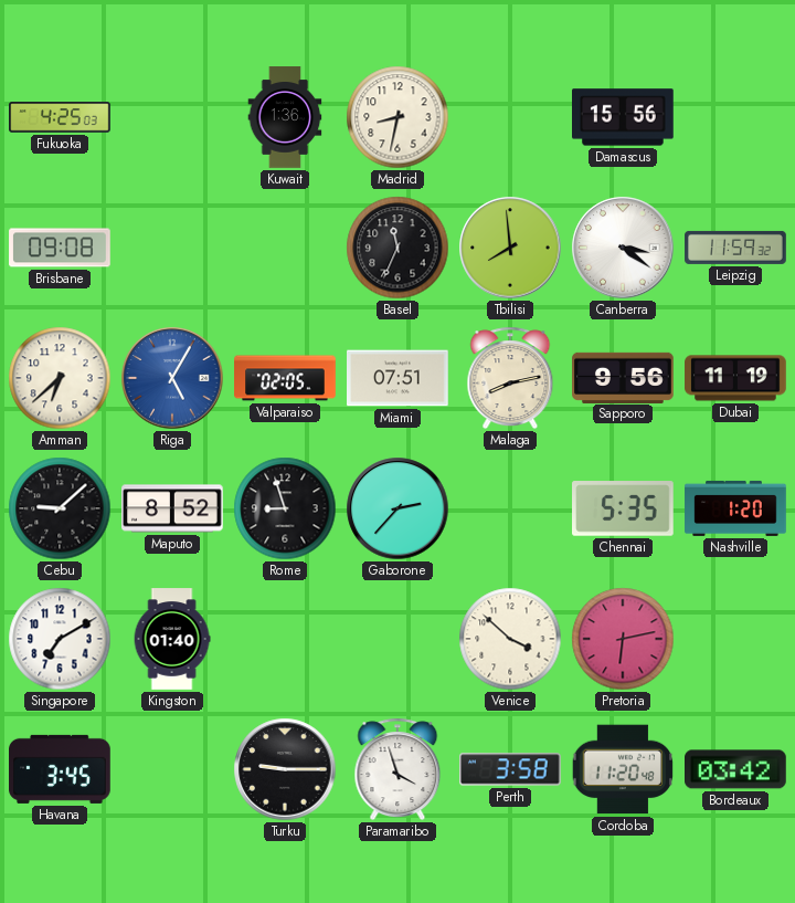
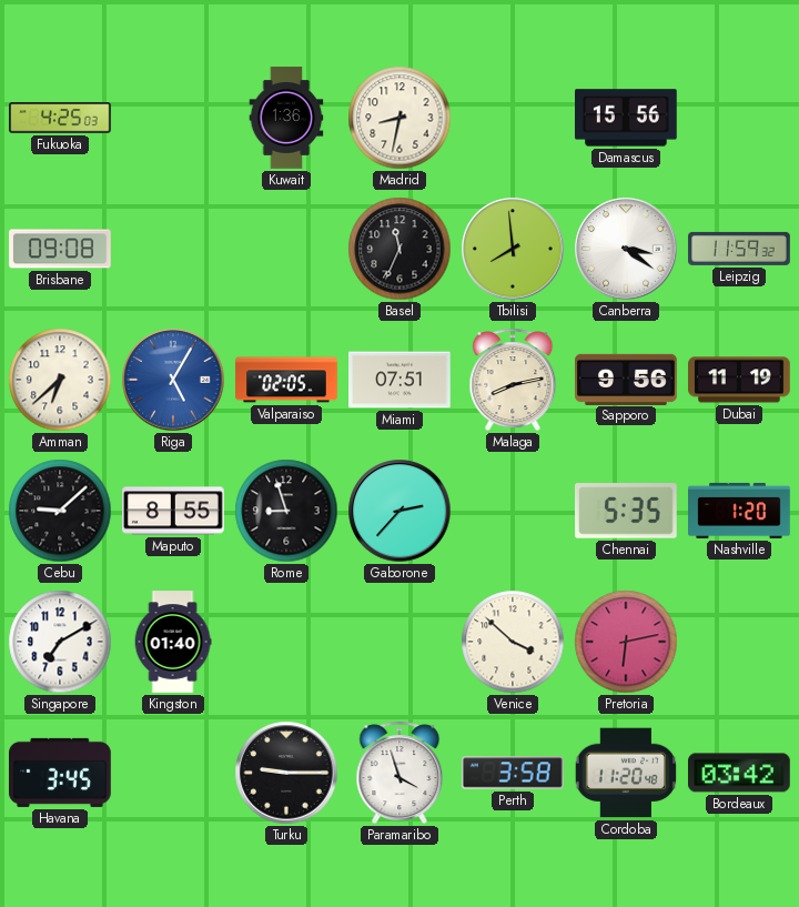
Maputo: 8:52 -> 8:55
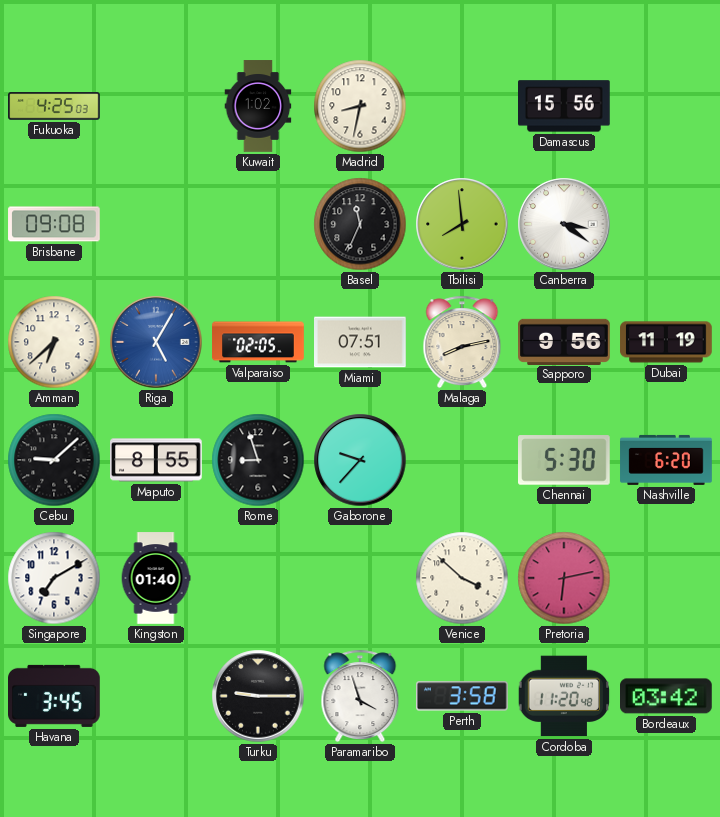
Kuwait: 1:36 -> 1:02
Leipzig: 11:59 -> none
Gaborone: 2:37 -> 9:37
Chennai: 5:35 -> 5:30
Nashville: 1:20 -> 6:20
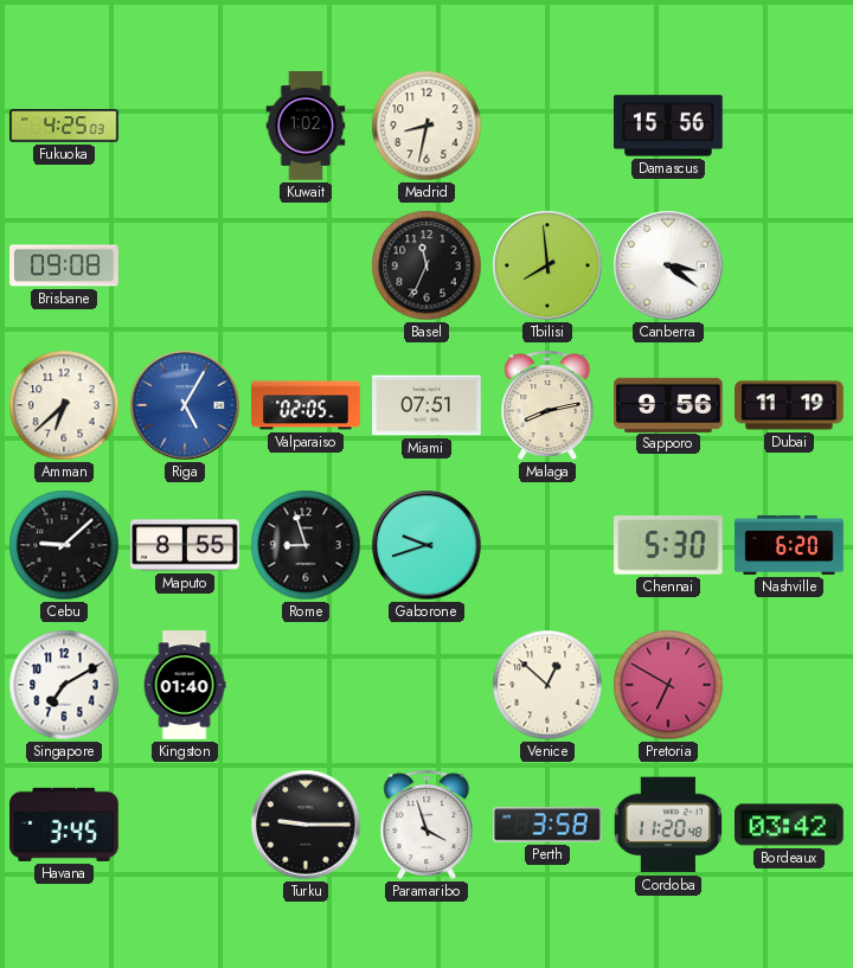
Gaborone: 9:37 -> 9:42
Venice: 3:52 -> 12:52
Pretoria: 6:13 -> 6:50
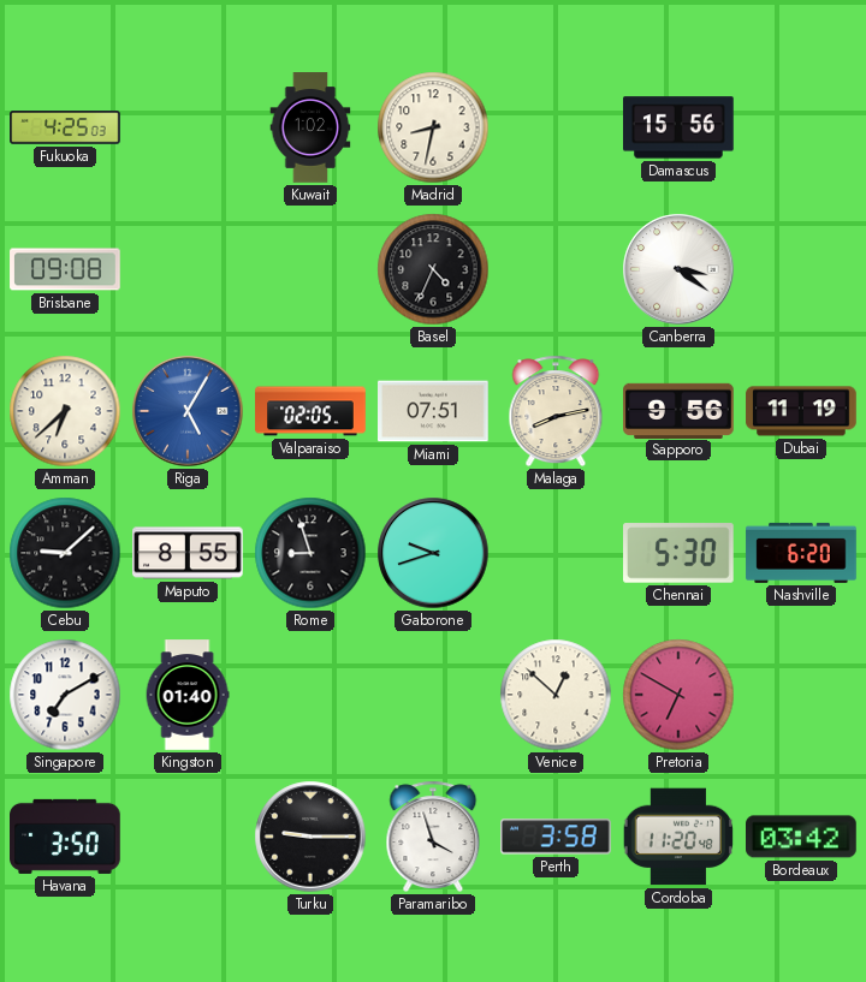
Basel: 11:34 -> 4:34
Tbilisi: 7:59 -> none
Havana: 3:45 -> 3:50
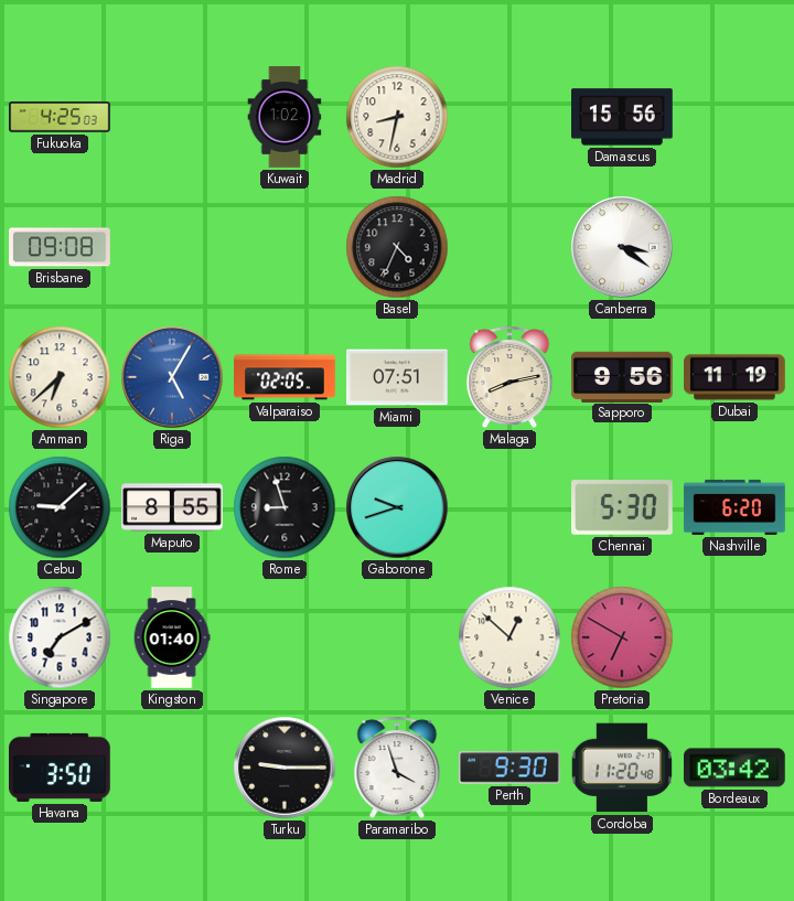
Perth: 3:58 -> 9:30
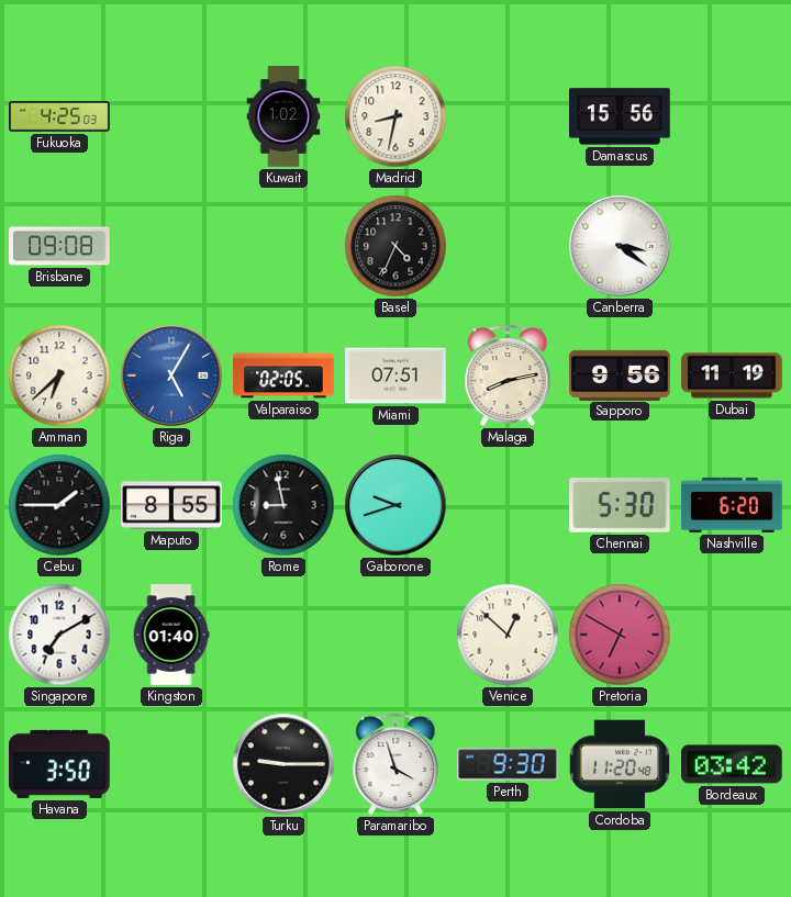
Cebu: 9:08 -> 1:45
Rome: 8:57 -> 8:58
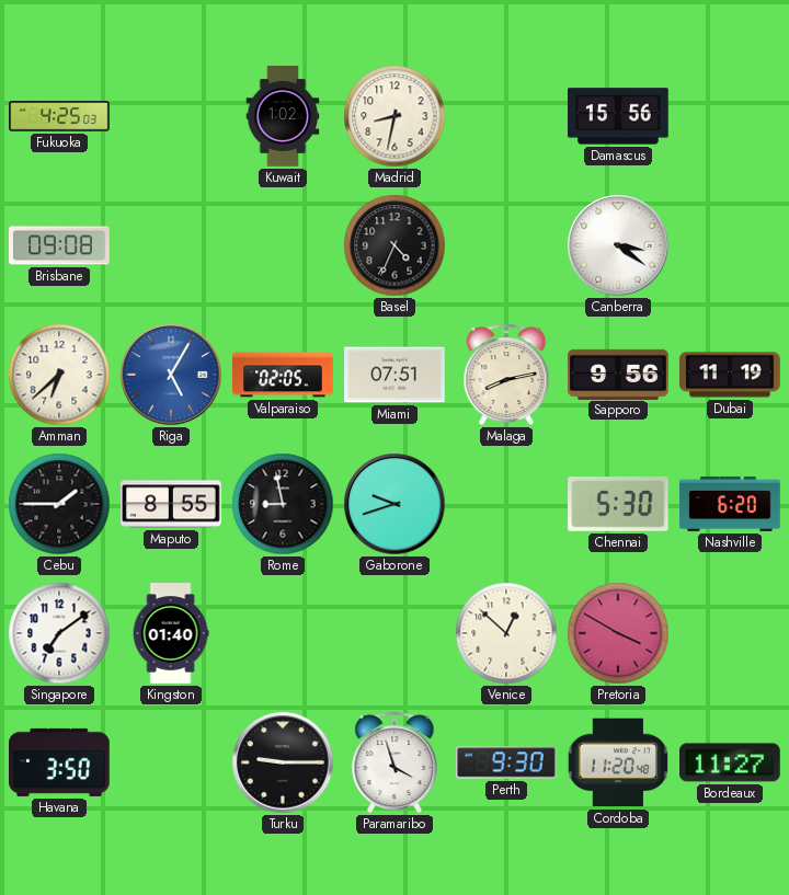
Singapore: 7:10 -> 7:09
Pretoria: 6:50 -> 3:50
Bordeaux: 03:42 -> 11:27
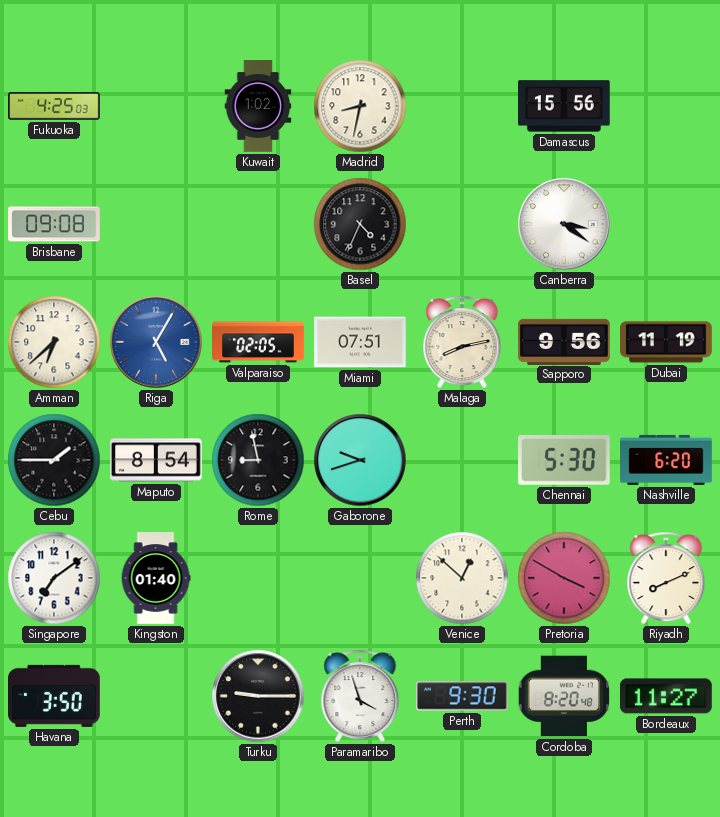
Maputo: 8:55 -> 8:54
Riyadh: none -> 8:11
Cordoba: 11:20 -> 8:20
